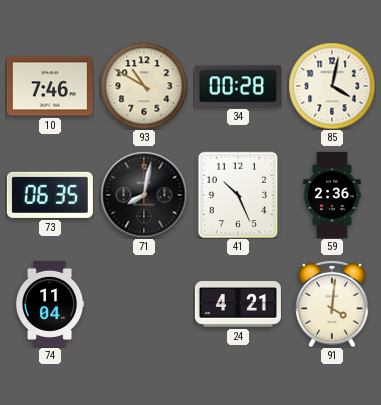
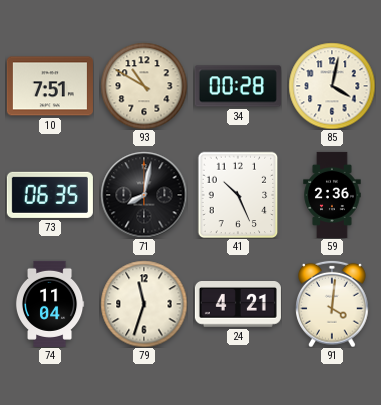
10: 7:46 -> 7:51
79: none -> 11:33
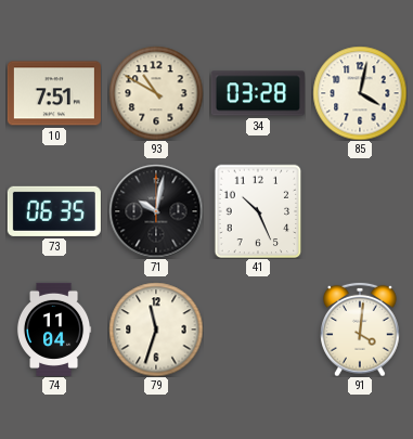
34: 00:28 -> 03:28
71: 8:02 -> 10:02
59: 2:36 -> none
24: 4:21 -> none
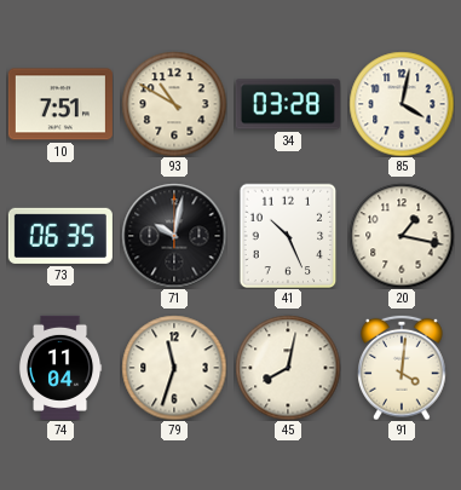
20: none -> 1:17
45: none -> 8:02
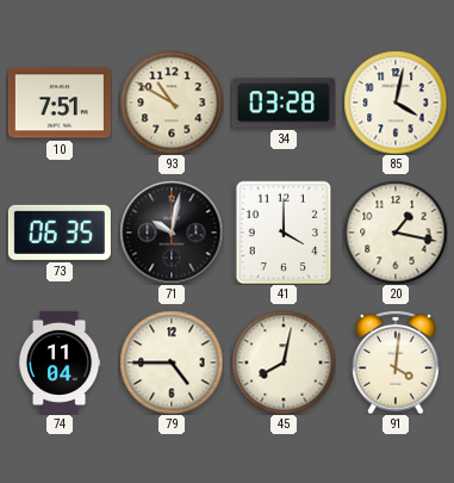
41: 10:26 -> 4:00
79: 11:33 -> 4:45
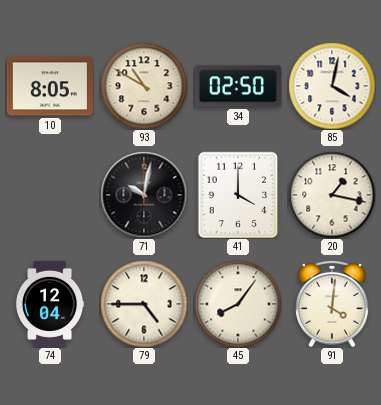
10: 7:51 -> 8:05
34: 03:28 -> 02:50
73: 06:35 -> none
74: 11:04 -> 12:04
45: 8:02 -> 8:06
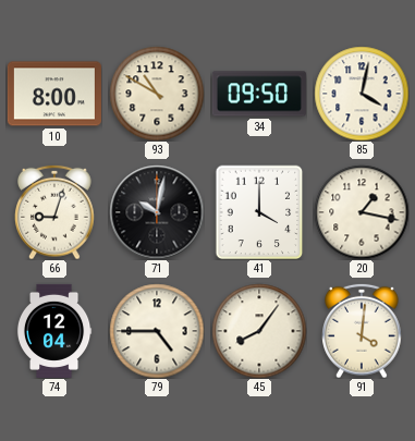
10: 8:05 -> 8:00
34: 02:50 -> 09:50
66: none -> 9:03
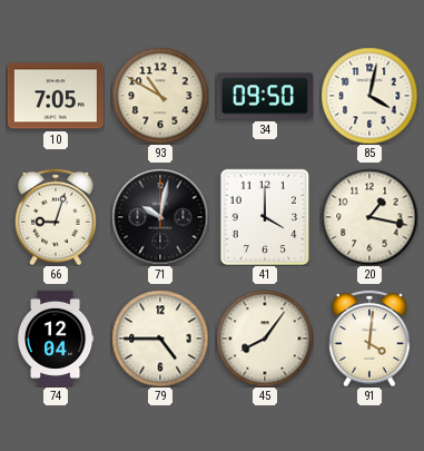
10: 8:00 -> 7:05
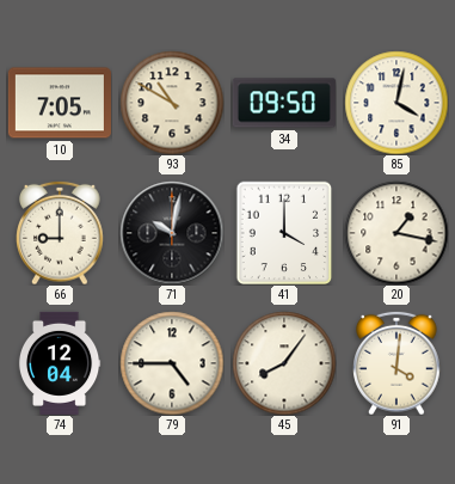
66: 9:03 -> 9:00
